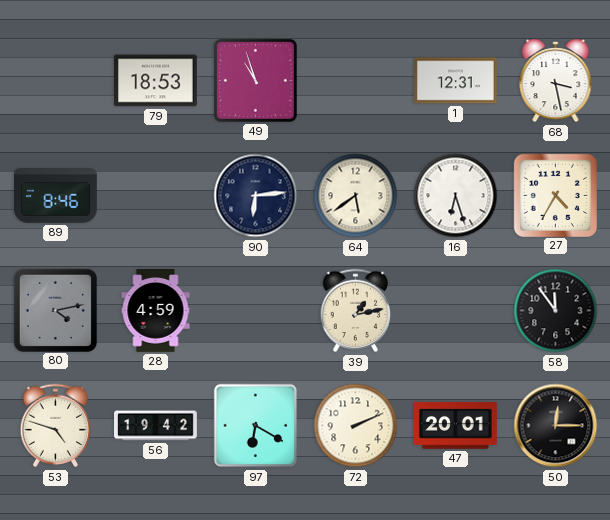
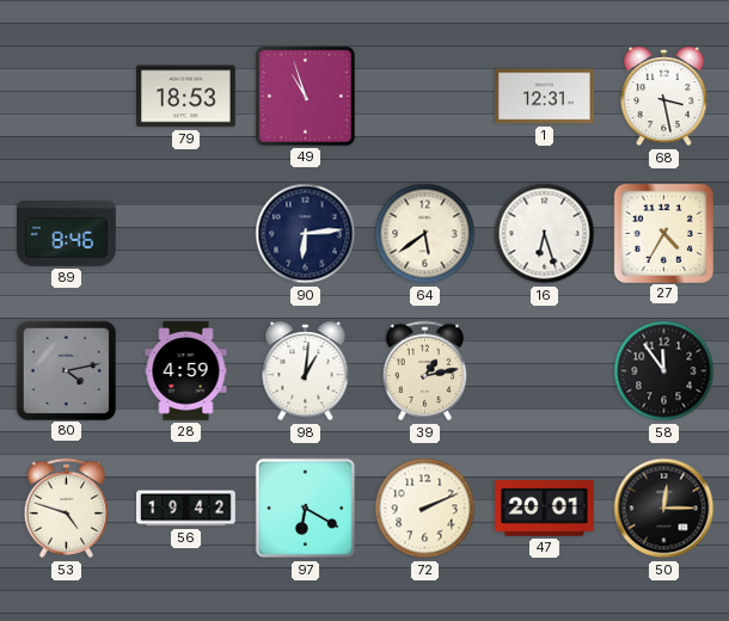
98: none -> 1:01
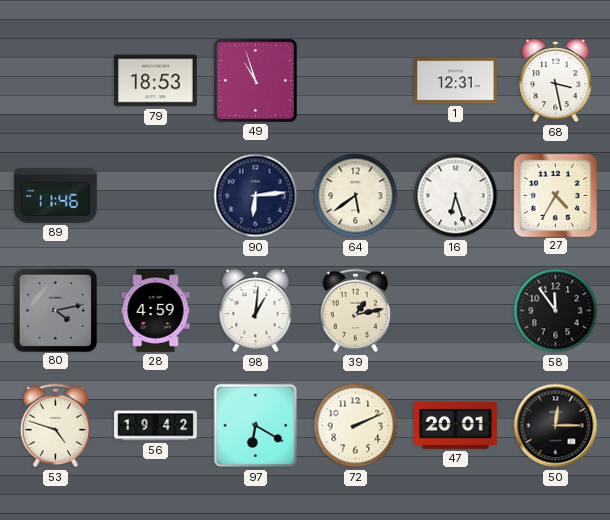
89: 8:46 -> 11:46
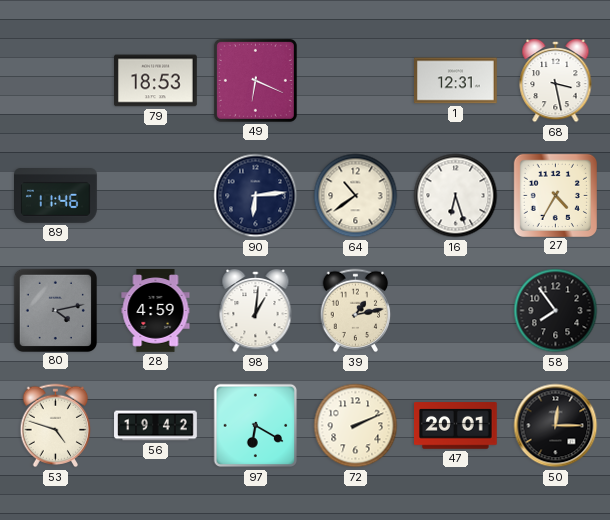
49: 10:57 -> 6:19
64: 5:39 -> 10:39
58: 11:54 -> 7:54
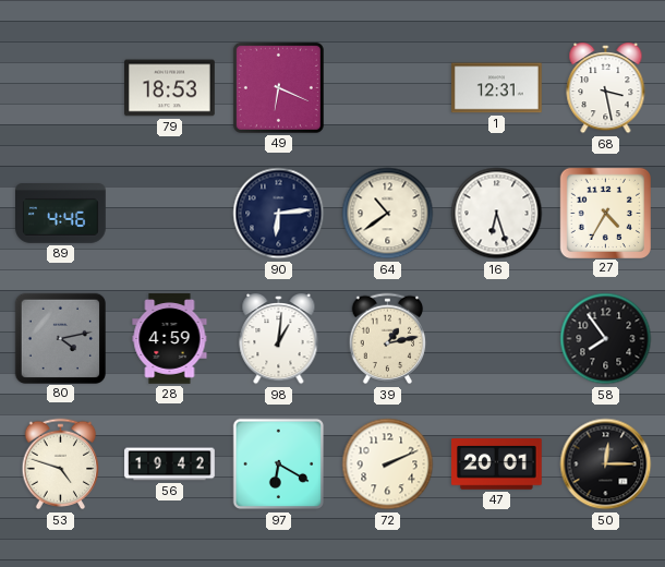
89: 11:46 -> 4:46
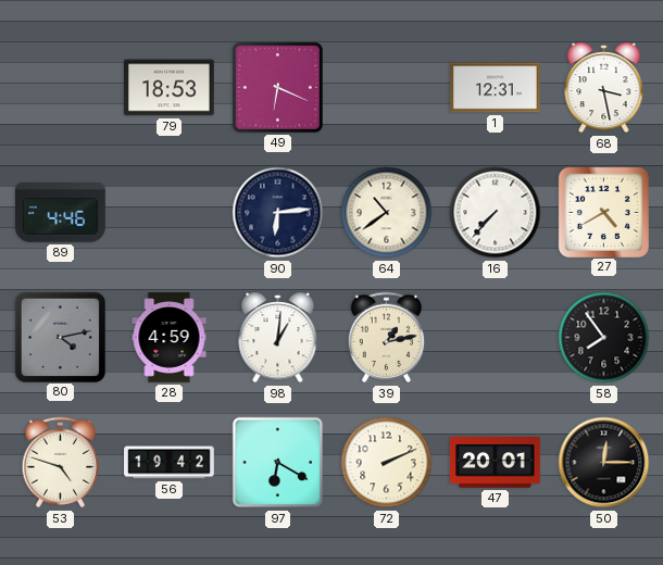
16: 6:27 -> 7:37
27: 4:35 -> 4:40
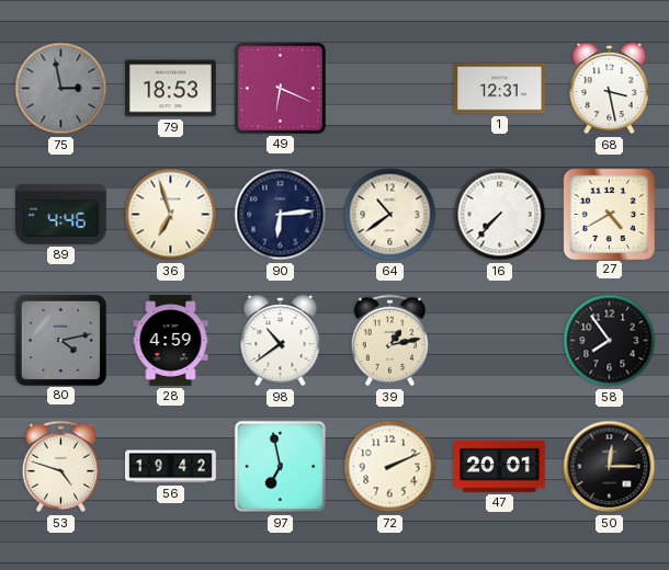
75: none -> 2:58
36: none -> 6:57
98: 1:01 -> 10:39
97: 6:20 -> 6:58
